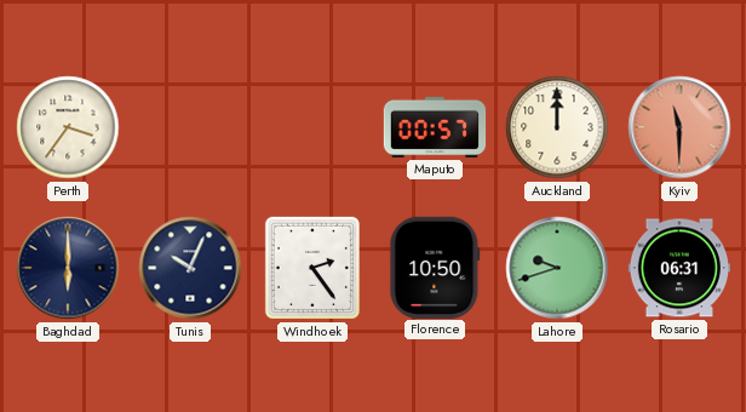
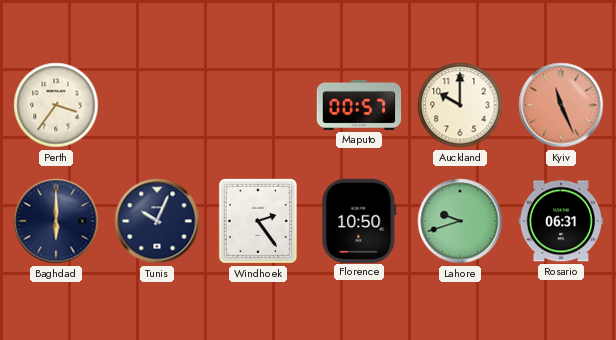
Auckland: 12:00 -> 10:00
Kyiv: 11:30 -> 11:26
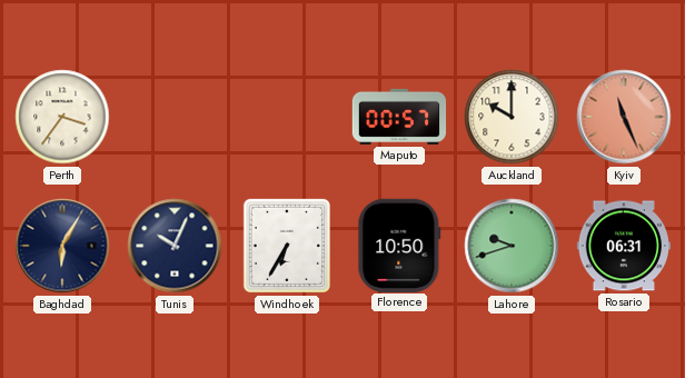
Baghdad: 6:00 -> 6:05
Windhoek: 2:24 -> 6:35
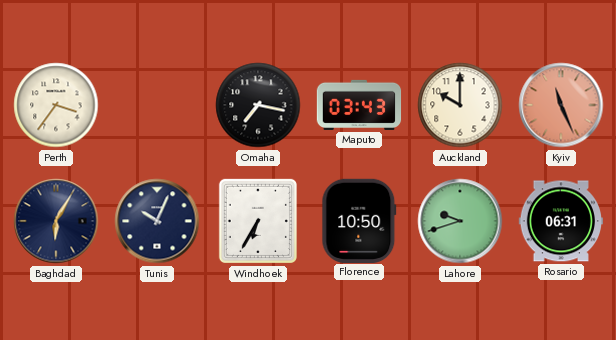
Omaha: none -> 7:17
Maputo: 00:57 -> 03:43
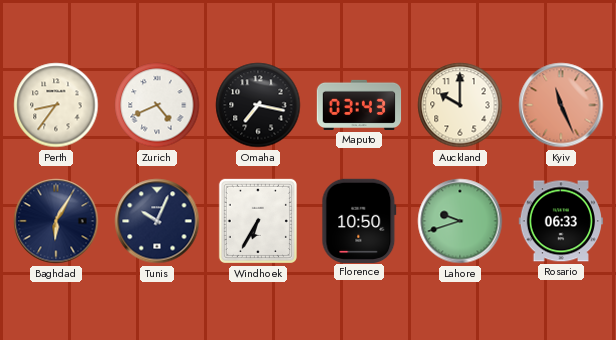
Perth: 3:36 -> 8:36
Zurich: none -> 4:41
Rosario: 06:31 -> 06:33
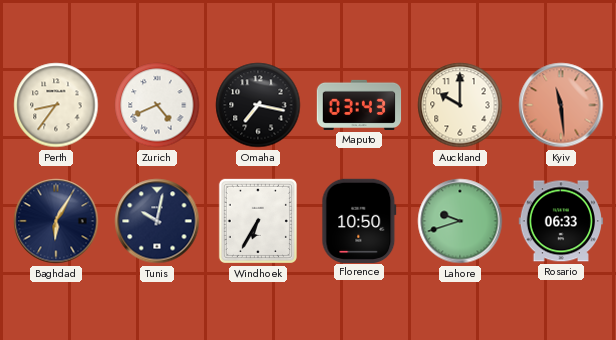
Kyiv: 11:26 -> 11:29
Tunis: 10:04 -> 10:02
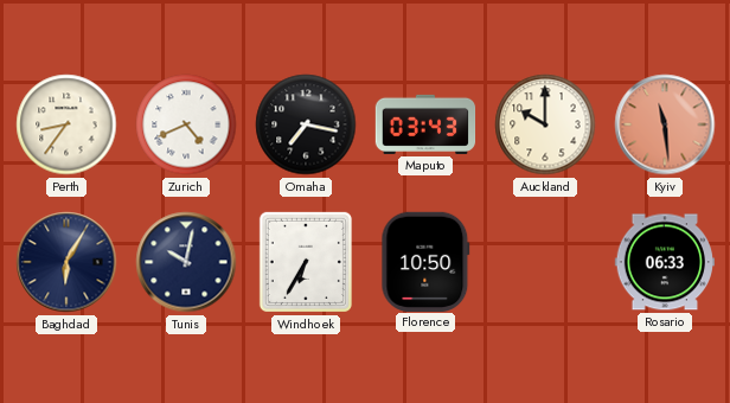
Lahore: 9:42 -> none
